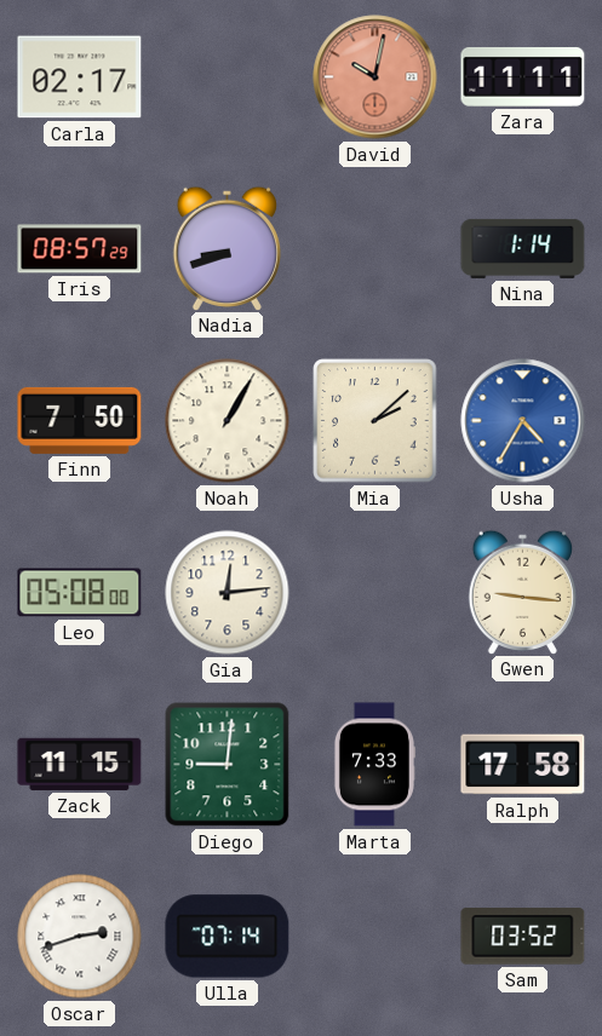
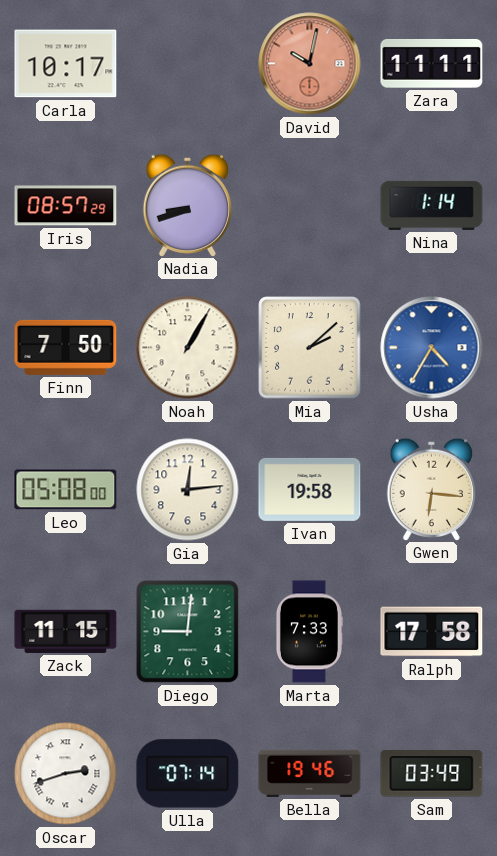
Carla: 02:17 -> 10:17
Ivan: none -> 19:58
Gwen: 9:16 -> 6:16
Bella: none -> 19:46
Sam: 03:52 -> 03:49
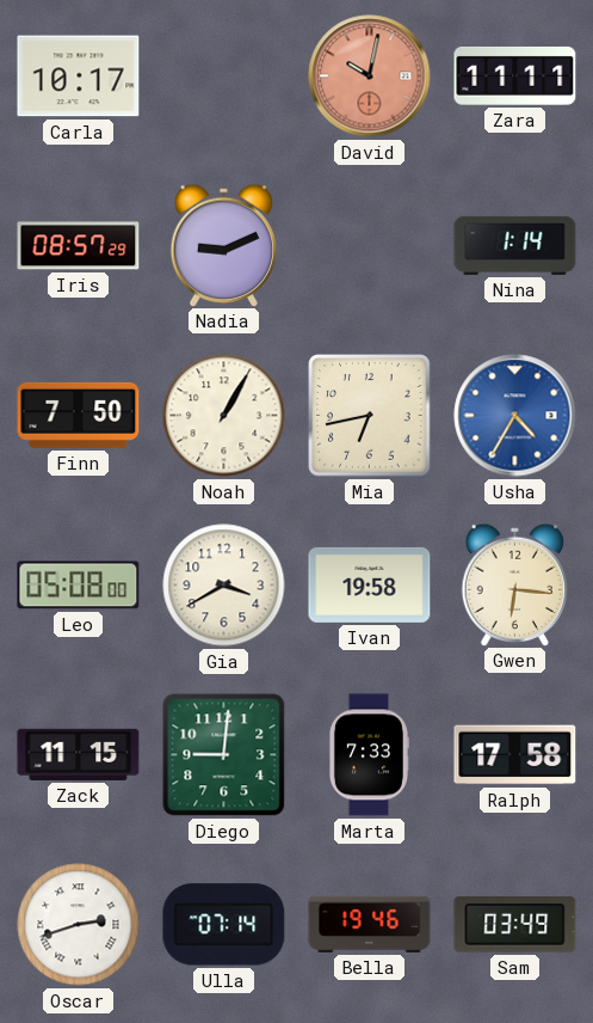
Nadia: 8:42 -> 9:11
Mia: 2:08 -> 6:43
Gia: 12:14 -> 3:40
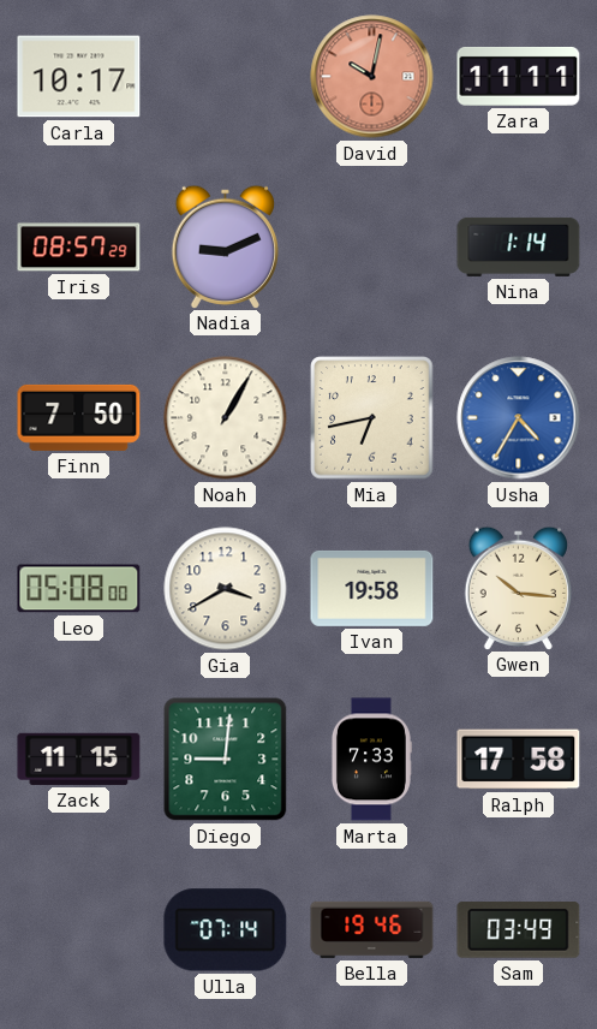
Gwen: 6:16 -> 10:16
Oscar: 2:42 -> none
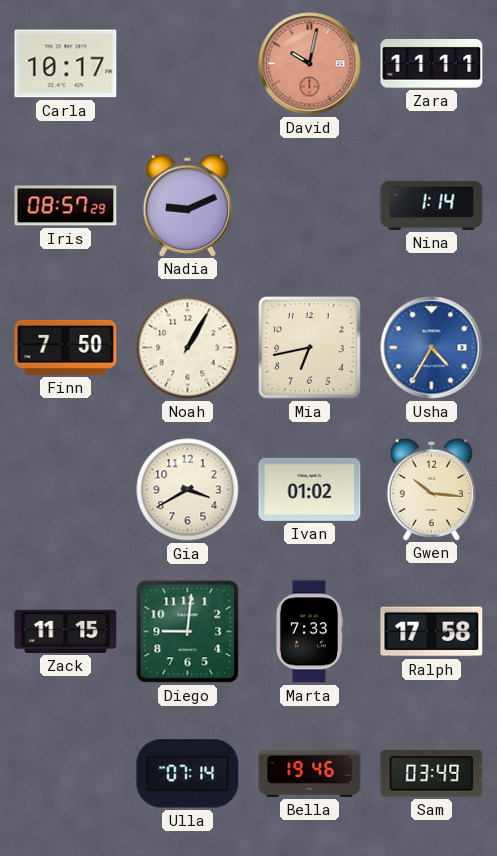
Leo: 05:08 -> none
Ivan: 19:58 -> 01:02
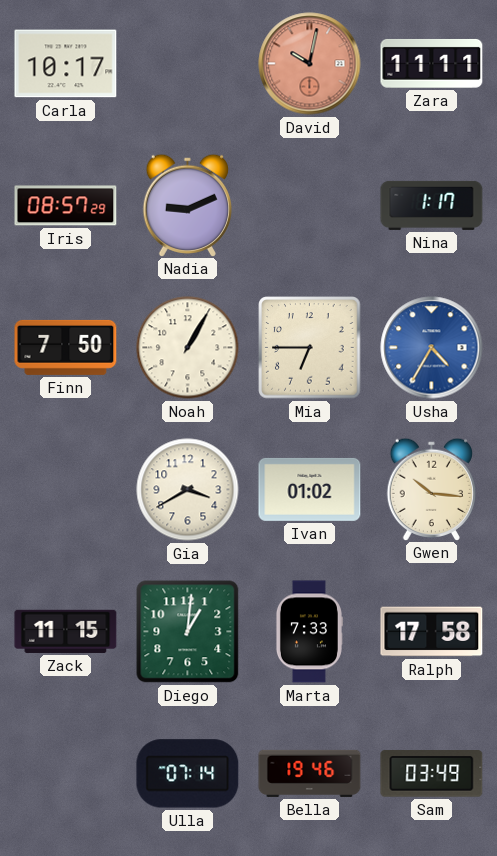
Nina: 1:14 -> 1:17
Mia: 6:43 -> 6:45
Diego: 9:01 -> 1:01
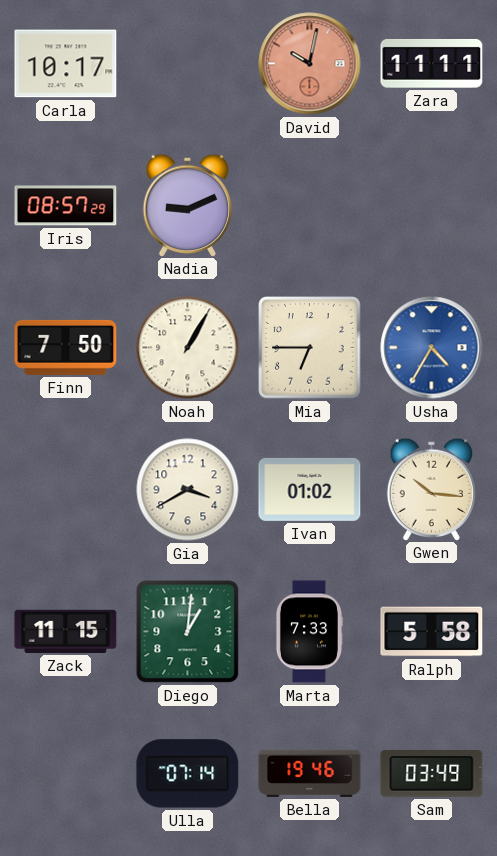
Nina: 1:17 -> none
Ralph: 17:58 -> 5:58
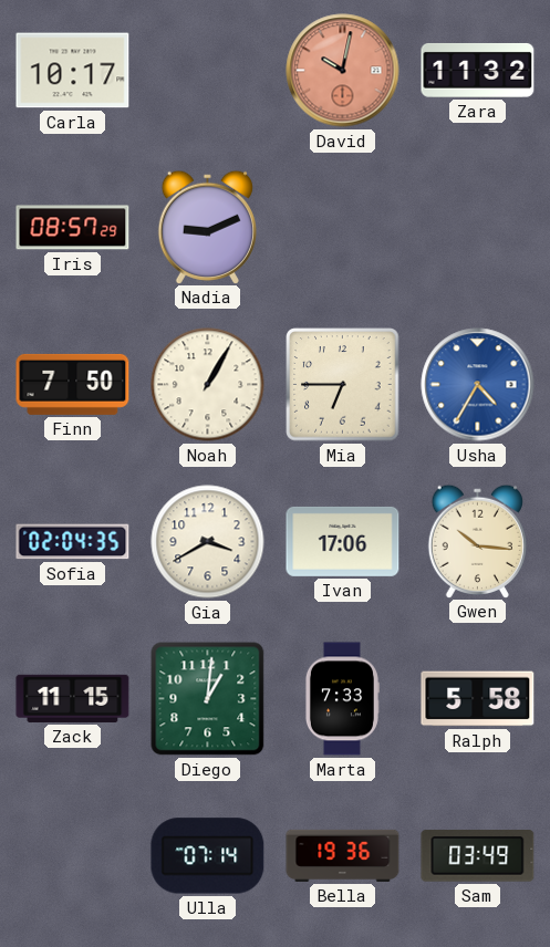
Zara: 11:11 -> 11:32
Sofia: none -> 02:04
Ivan: 01:02 -> 17:06
Bella: 19:46 -> 19:36
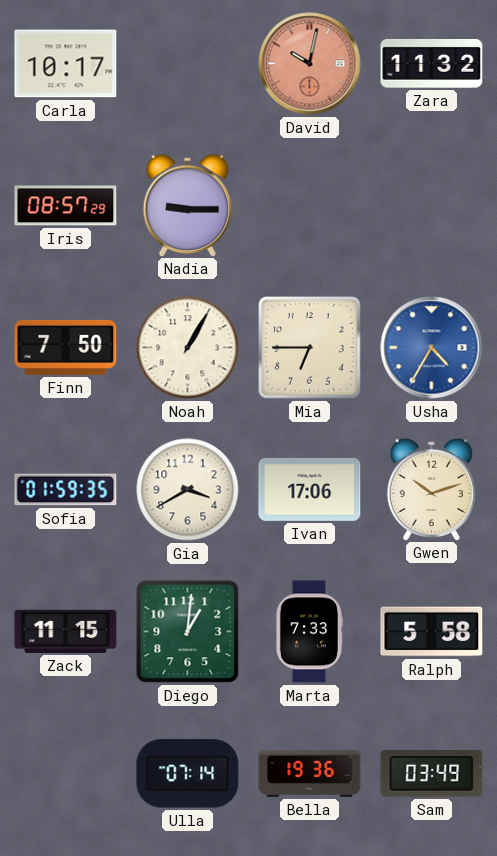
Nadia: 9:11 -> 9:15
Sofia: 02:04 -> 01:59
Gwen: 10:16 -> 10:12
